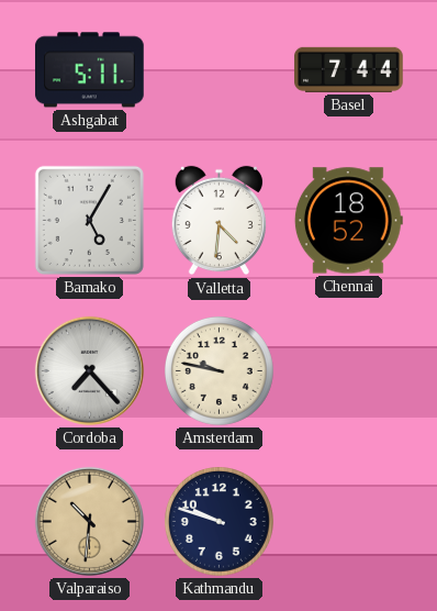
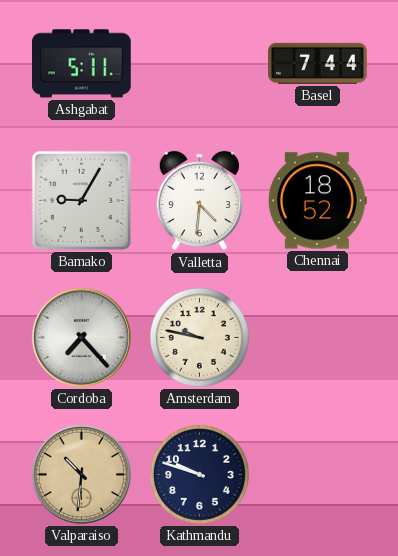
Bamako: 5:05 -> 9:05
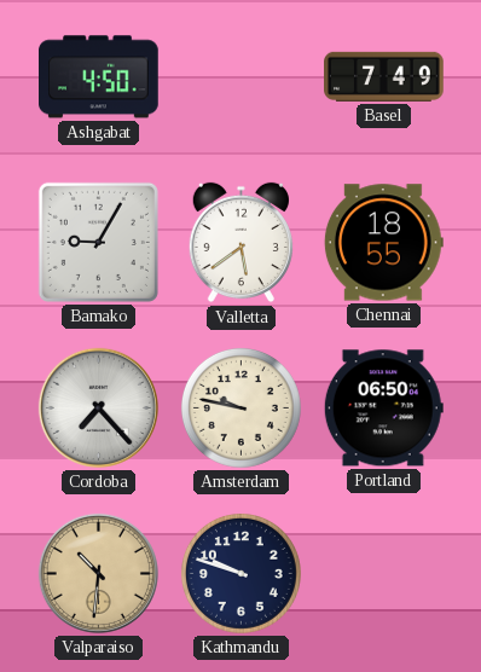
Ashgabat: 5:11 -> 4:50
Basel: 7:44 -> 7:49
Valletta: 4:31 -> 5:39
Chennai: 18:52 -> 18:55
Portland: none -> 06:50
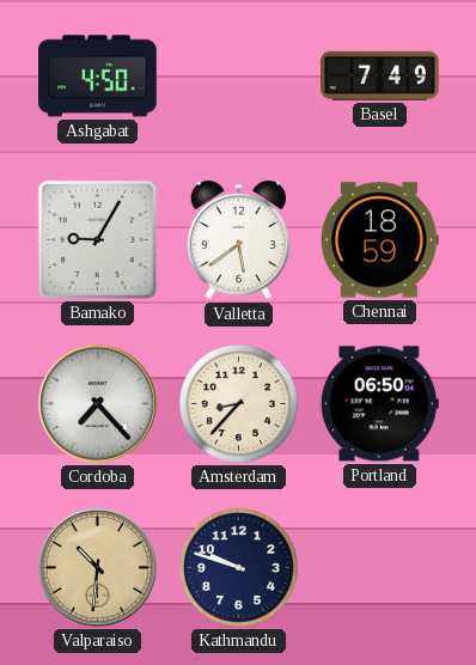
Chennai: 18:55 -> 18:59
Amsterdam: 9:47 -> 8:37
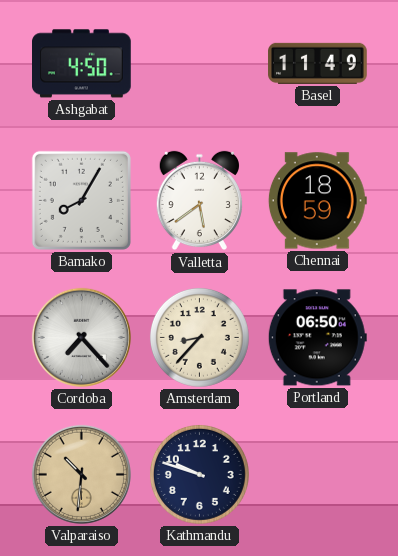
Basel: 7:49 -> 11:49
Bamako: 9:05 -> 8:05
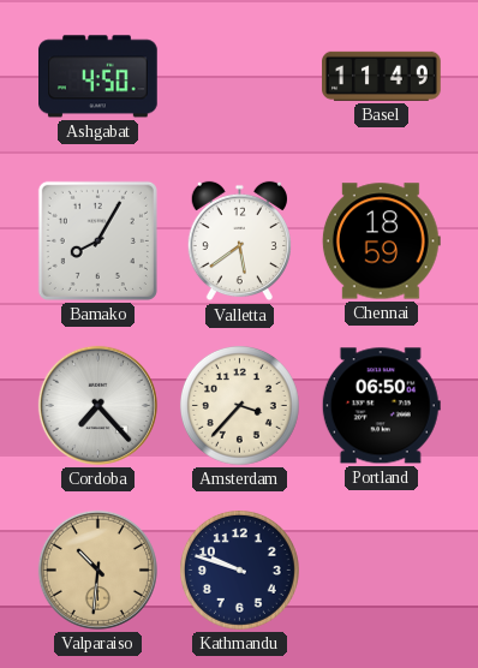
Amsterdam: 8:37 -> 3:37
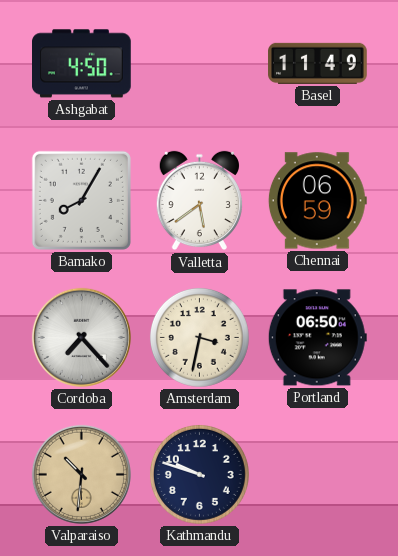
Chennai: 18:59 -> 06:59
Amsterdam: 3:37 -> 3:32
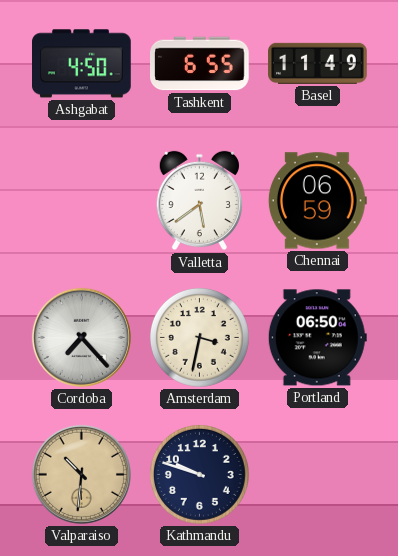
Tashkent: none -> 6:55
Bamako: 8:05 -> none
